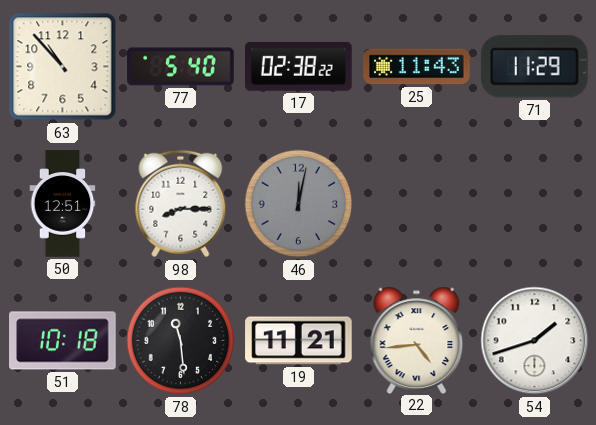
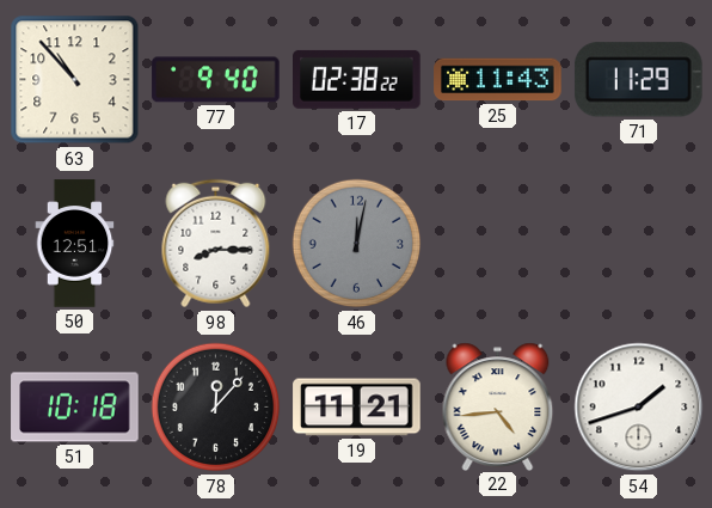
77: 5:40 -> 9:40
78: 11:29 -> 12:07
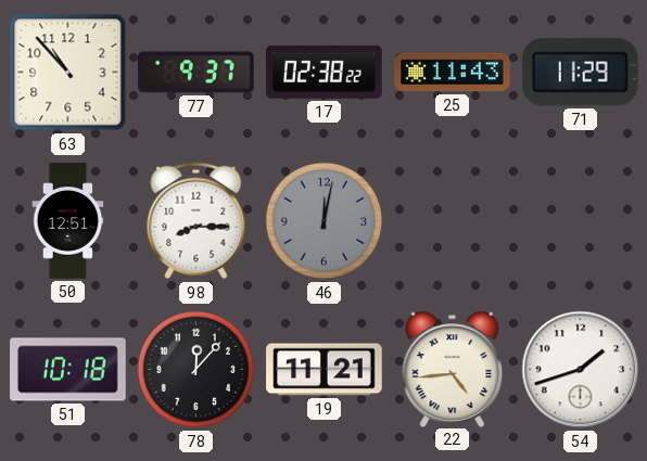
77: 9:40 -> 9:37
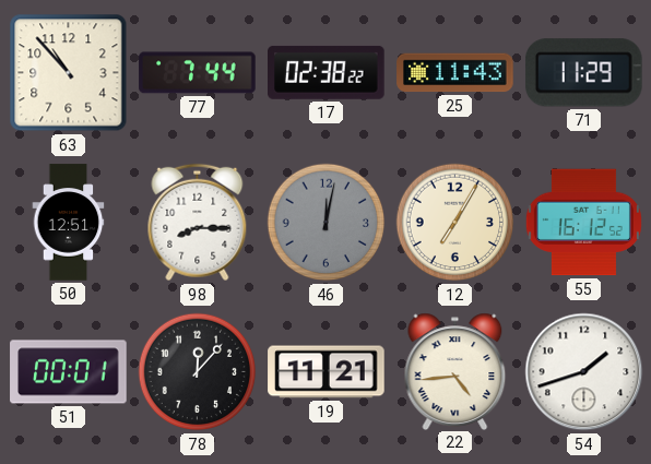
77: 9:37 -> 7:44
12: none -> 7:05
55: none -> 16:12
51: 10:18 -> 00:01
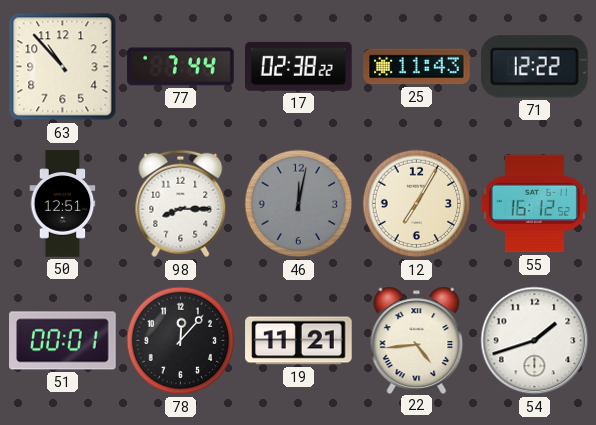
71: 11:29 -> 12:22
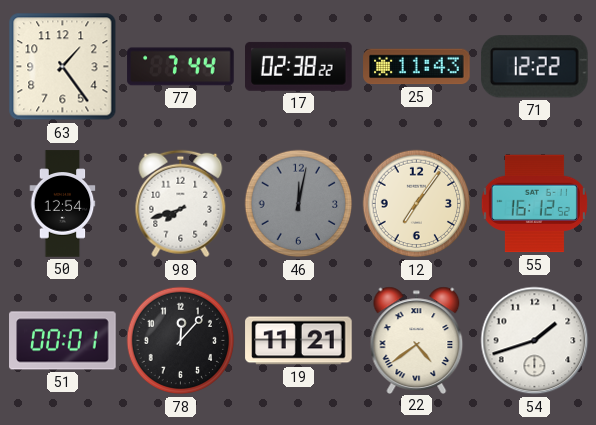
63: 10:53 -> 1:24
50: 12:51 -> 12:54
98: 8:15 -> 7:42
12: 7:05 -> 7:06
22: 4:44 -> 4:39
